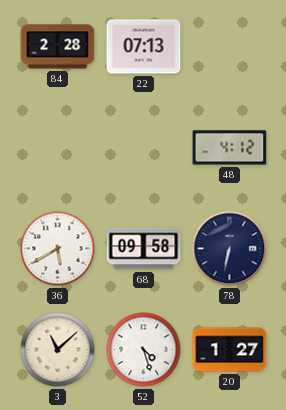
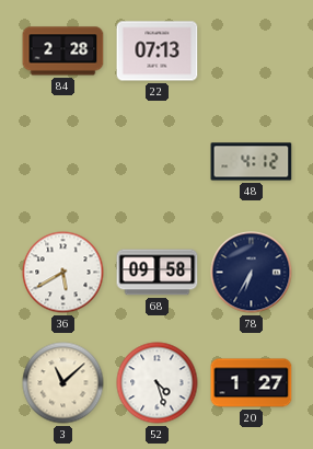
78: 6:32 -> 6:35
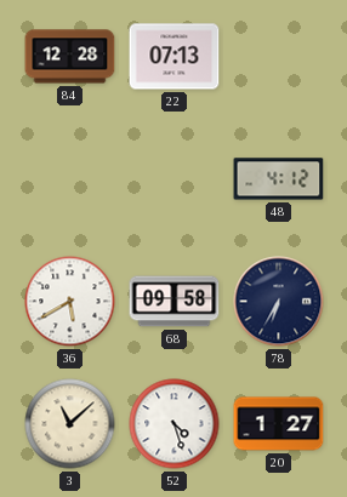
84: 2:28 -> 12:28
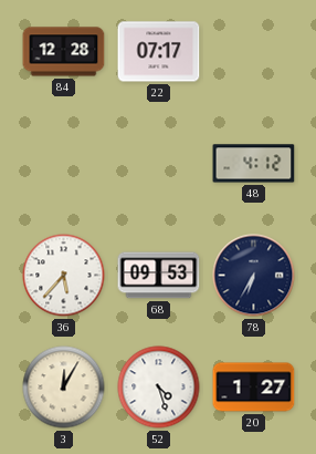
22: 07:13 -> 07:17
36: 5:40 -> 5:37
68: 09:58 -> 09:53
3: 11:08 -> 12:05
